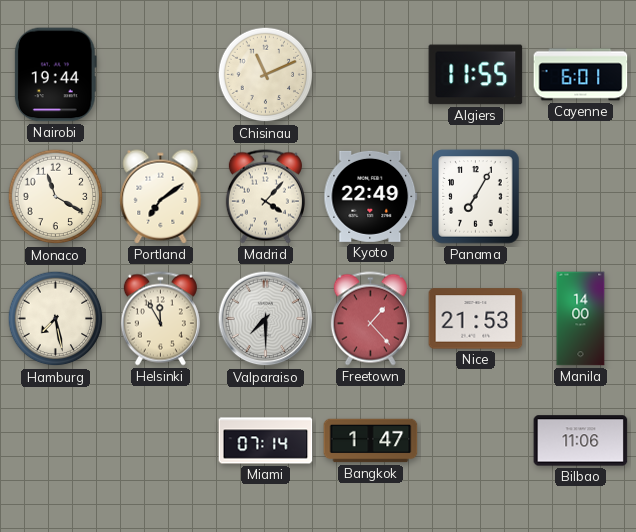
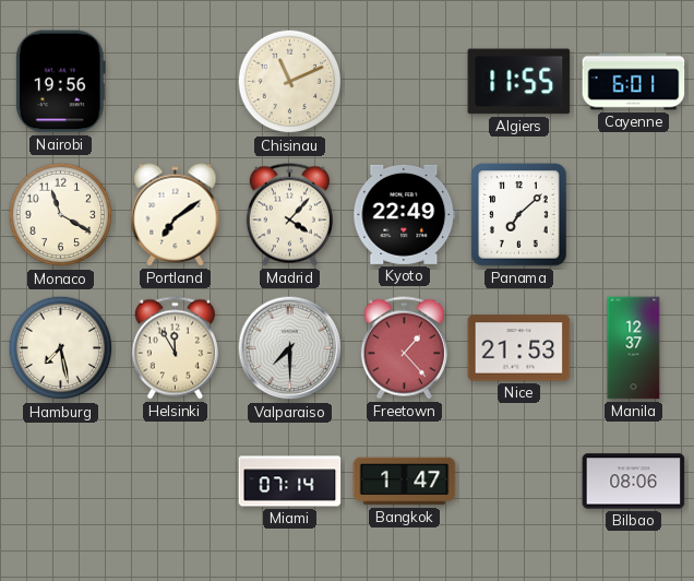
Nairobi: 19:44 -> 19:56
Panama: 7:05 -> 7:08
Manila: 14:00 -> 12:37
Bilbao: 11:06 -> 08:06
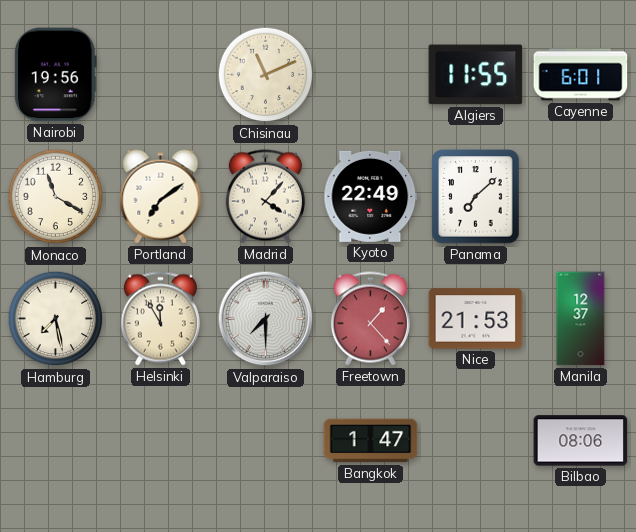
Miami: 07:14 -> none
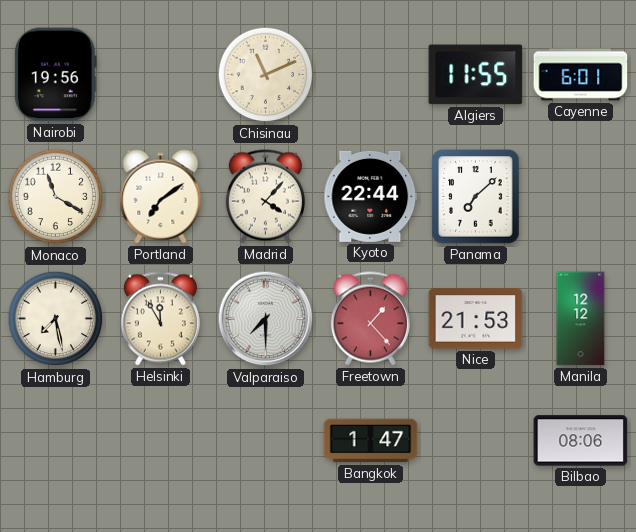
Kyoto: 22:49 -> 22:44
Manila: 12:37 -> 12:12
